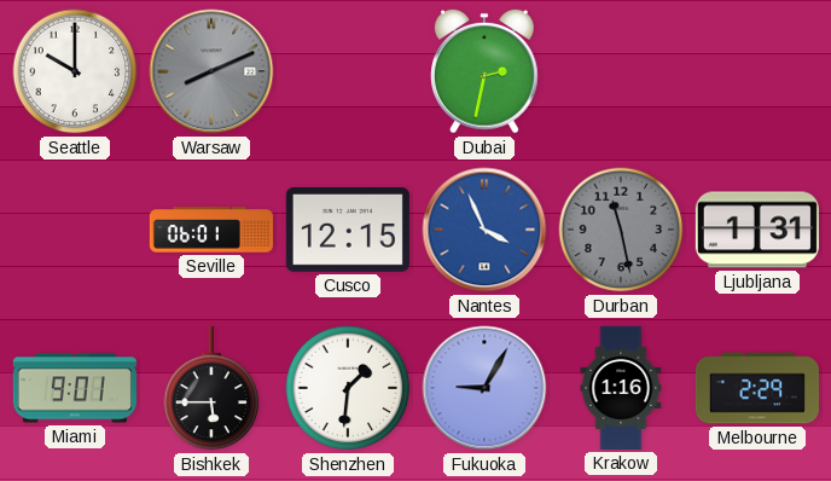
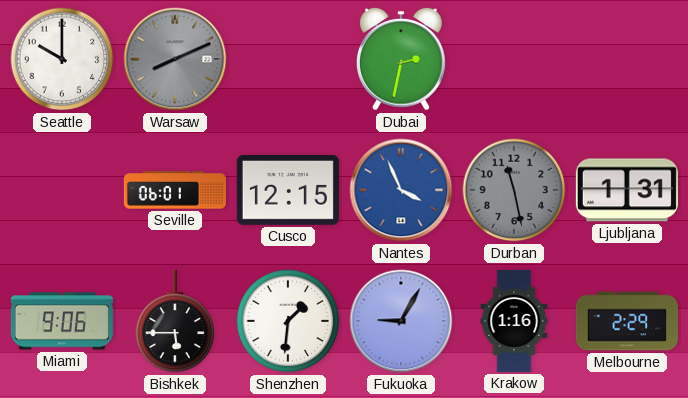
Miami: 9:01 -> 9:06
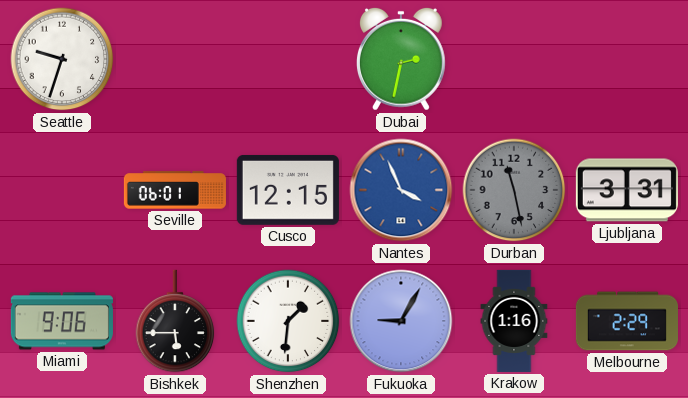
Seattle: 10:00 -> 9:33
Warsaw: 8:11 -> none
Ljubljana: 1:31 -> 3:31
